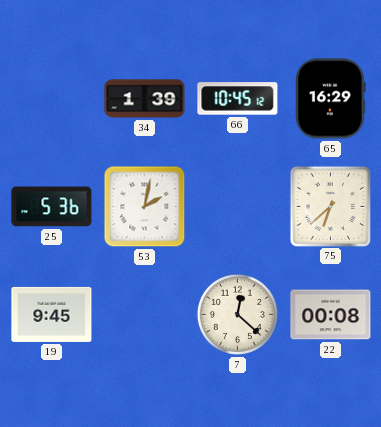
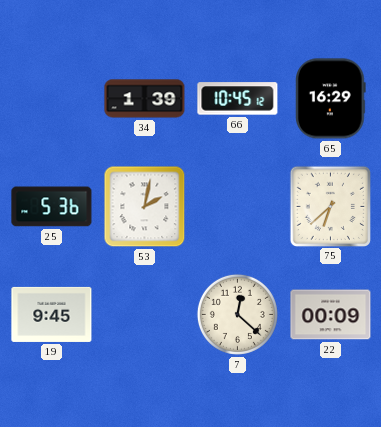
22: 00:08 -> 00:09
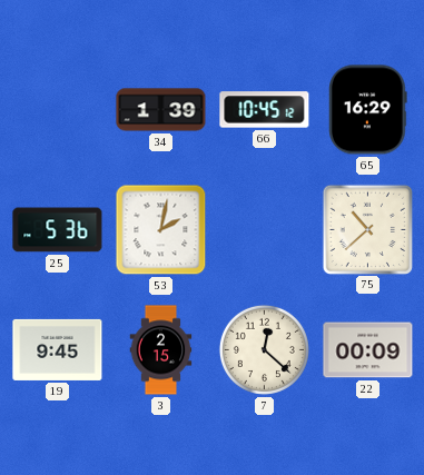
75: 6:38 -> 10:38
3: none -> 2:15
